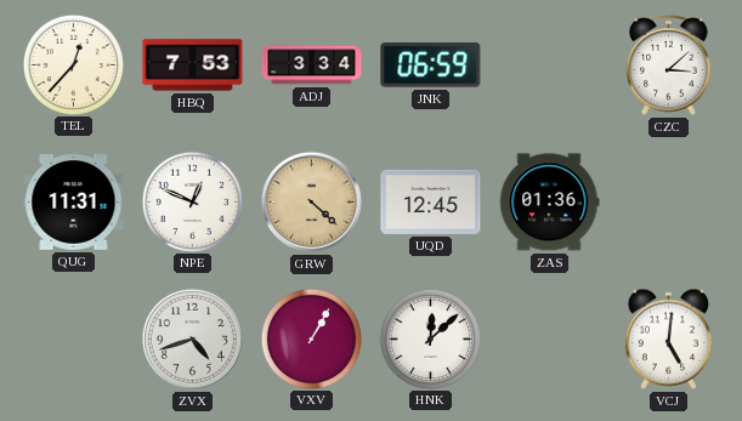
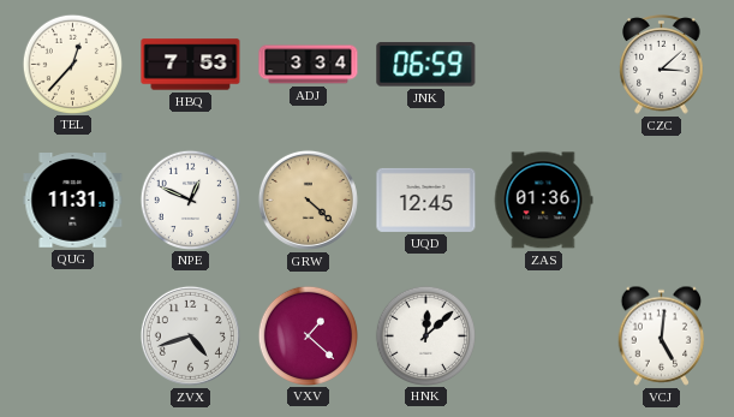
VXV: 1:05 -> 1:22
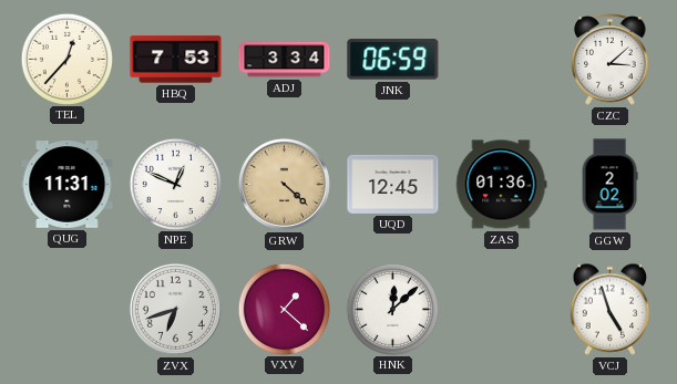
GGW: none -> 2:02
ZVX: 4:42 -> 6:42
VCJ: 5:01 -> 4:57
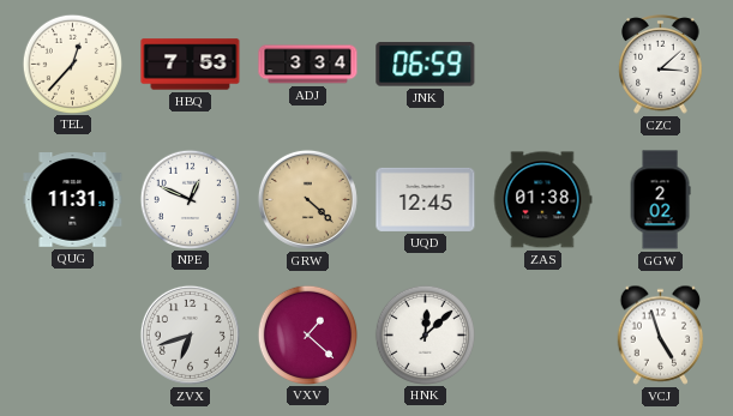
ZAS: 01:36 -> 01:38
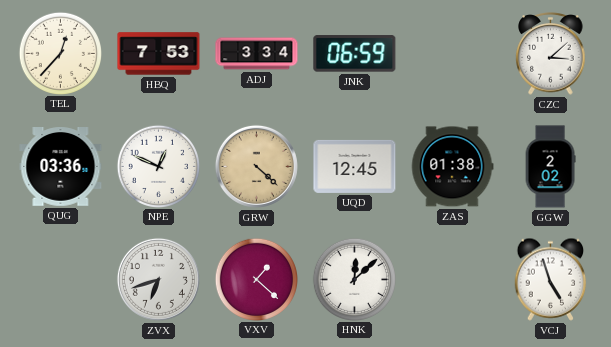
QUG: 11:31 -> 03:36
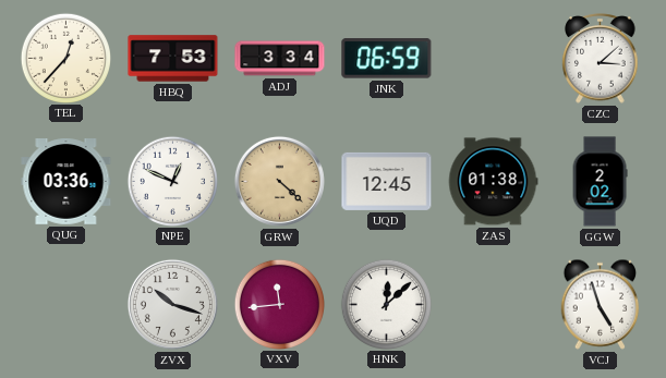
ZVX: 6:42 -> 10:18
VXV: 1:22 -> 11:44
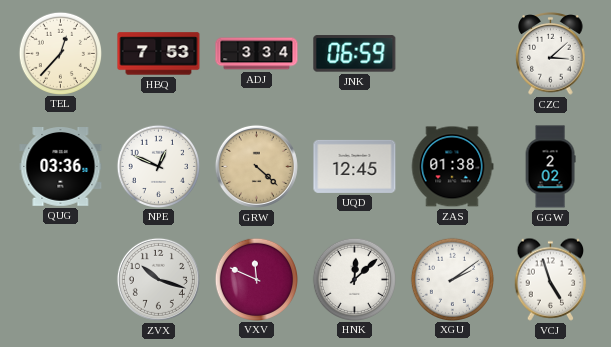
VXV: 11:44 -> 11:49
XGU: none -> 2:09
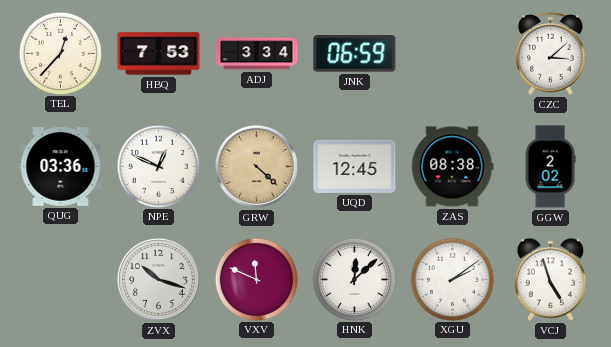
ZAS: 01:38 -> 08:38
